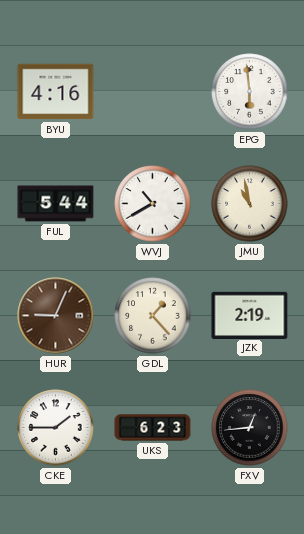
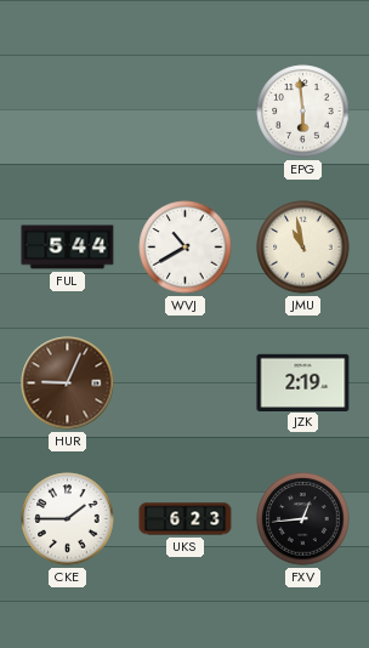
BYU: 4:16 -> none
GDL: 1:23 -> none
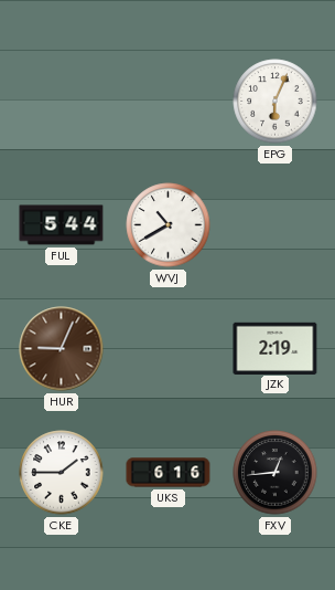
EPG: 5:59 -> 6:04
JMU: 10:58 -> none
UKS: 6:23 -> 6:16
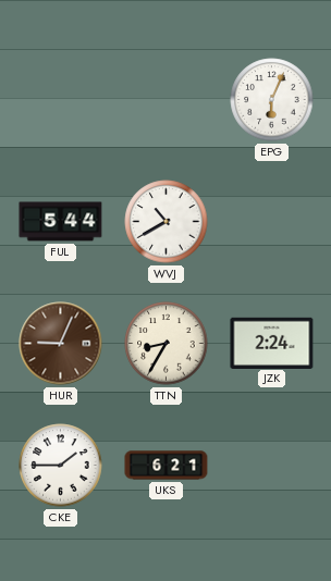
TTN: none -> 8:35
JZK: 2:19 -> 2:24
UKS: 6:16 -> 6:21
FXV: 12:44 -> none
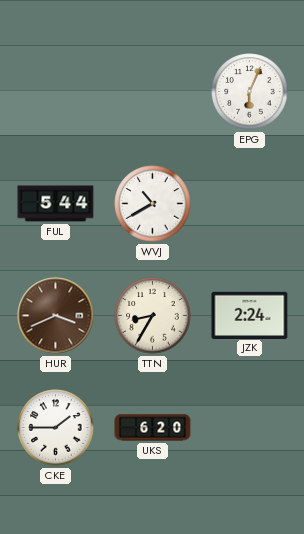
HUR: 9:04 -> 3:41
UKS: 6:21 -> 6:20
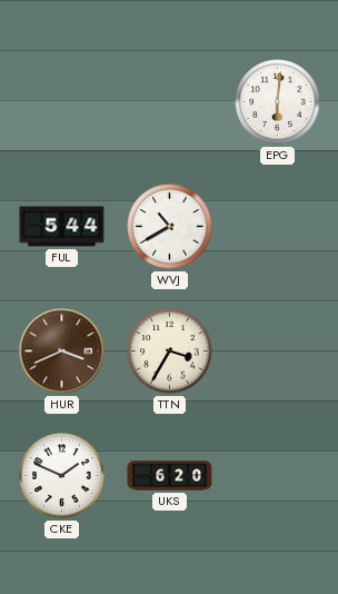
EPG: 6:04 -> 6:01
TTN: 8:35 -> 3:35
JZK: 2:24 -> none
CKE: 1:45 -> 1:49
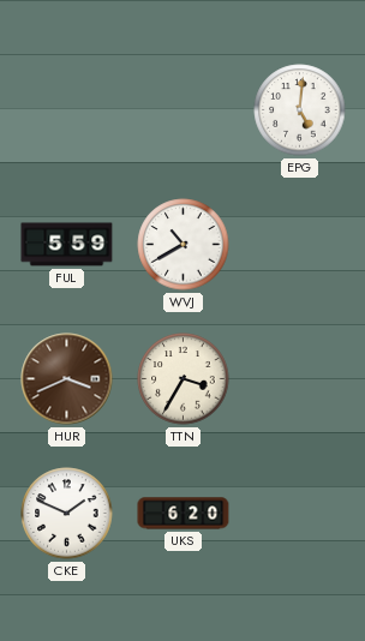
EPG: 6:01 -> 5:01
FUL: 5:44 -> 5:59
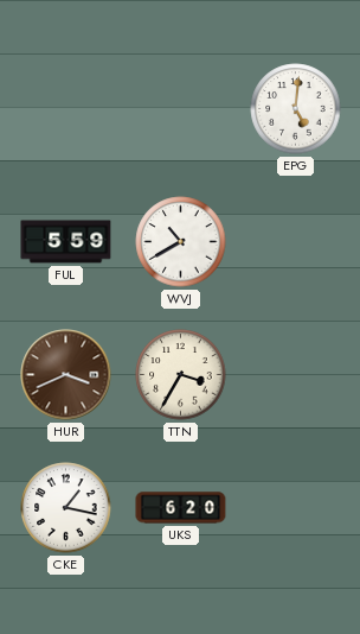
CKE: 1:49 -> 1:17
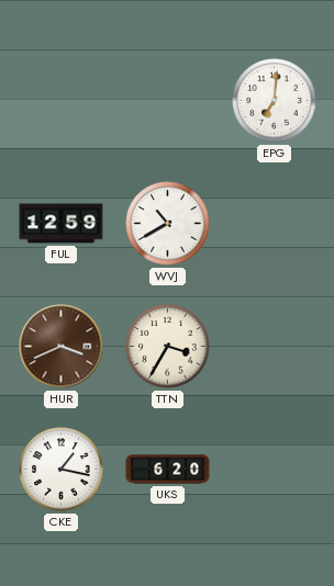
EPG: 5:01 -> 7:01
FUL: 5:59 -> 12:59
